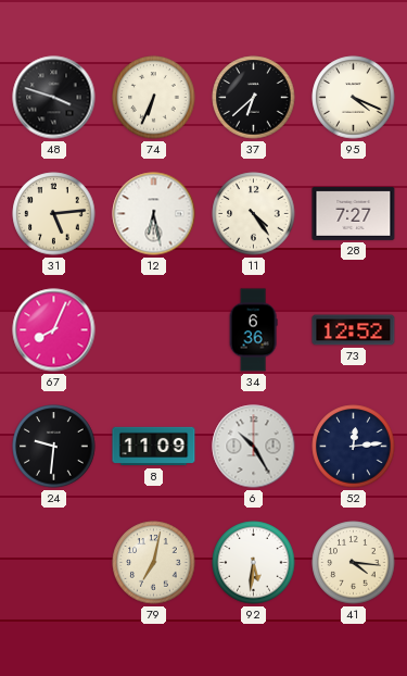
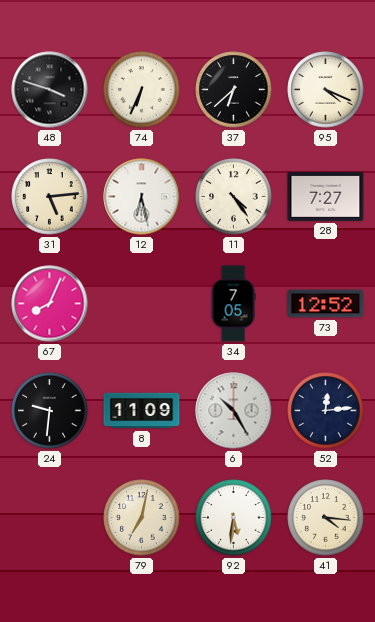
34: 6:36 -> 7:05
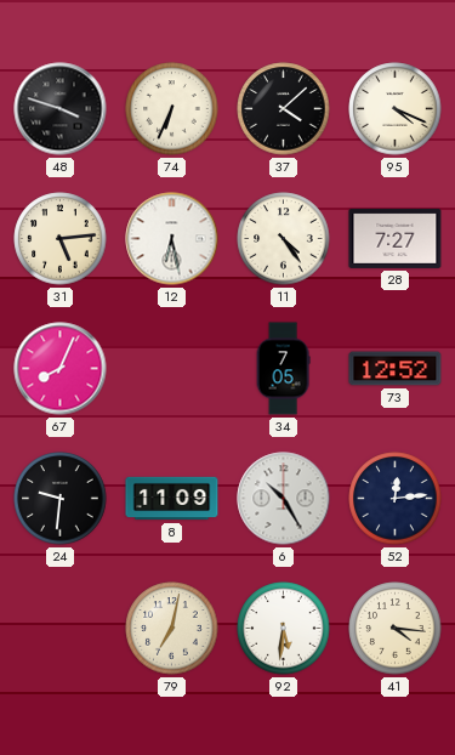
37: 6:38 -> 4:08
